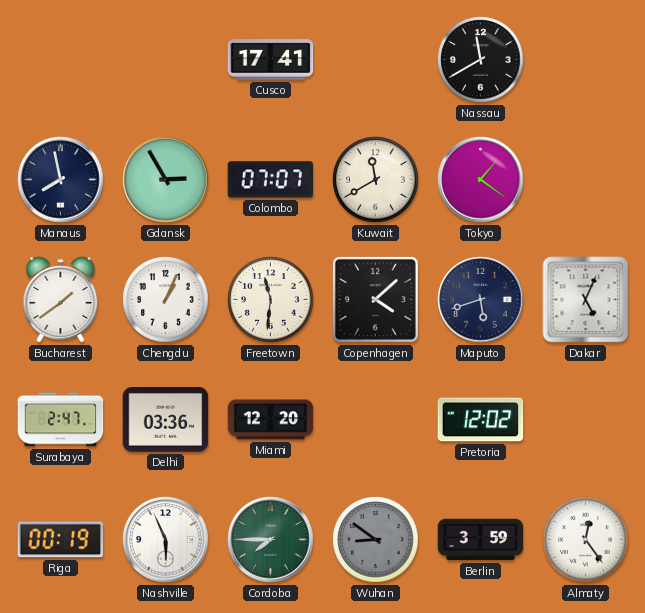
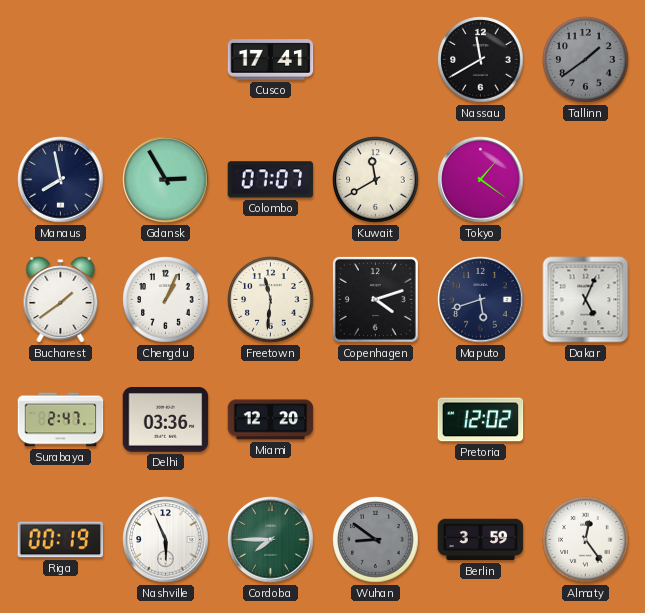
Tallinn: none -> 1:39
Copenhagen: 4:08 -> 4:12
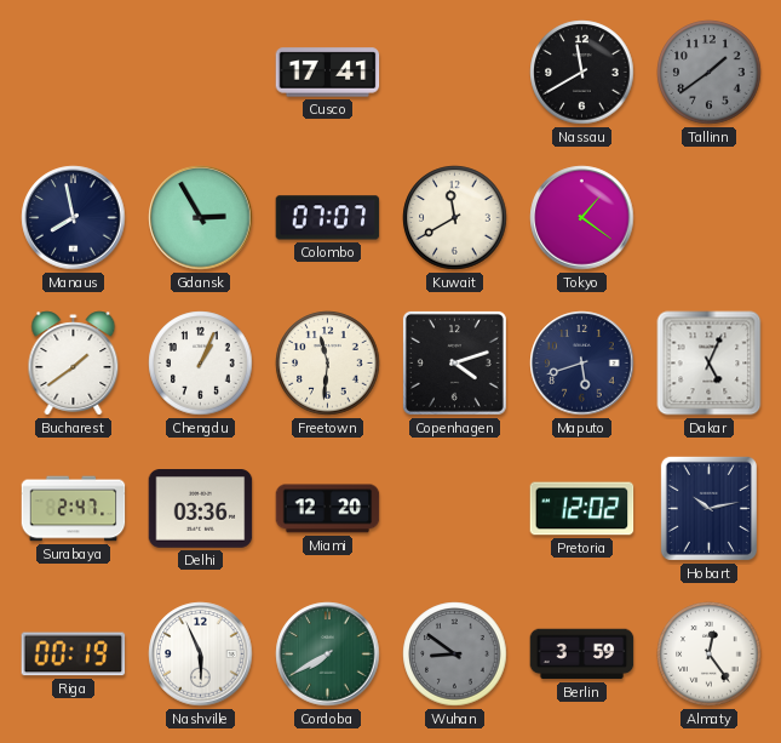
Hobart: none -> 10:13
Cordoba: 7:45 -> 7:40
